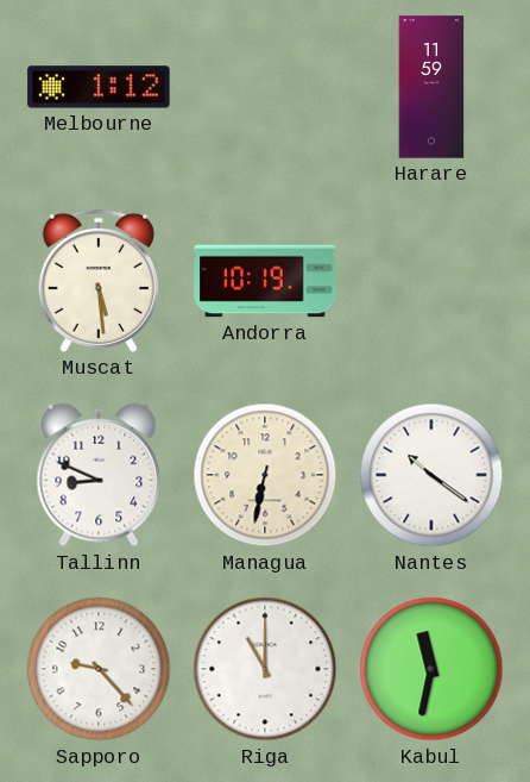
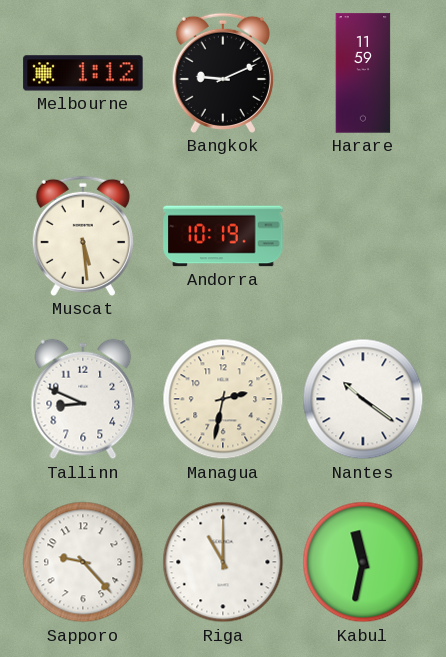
Bangkok: none -> 9:11
Managua: 6:32 -> 2:32
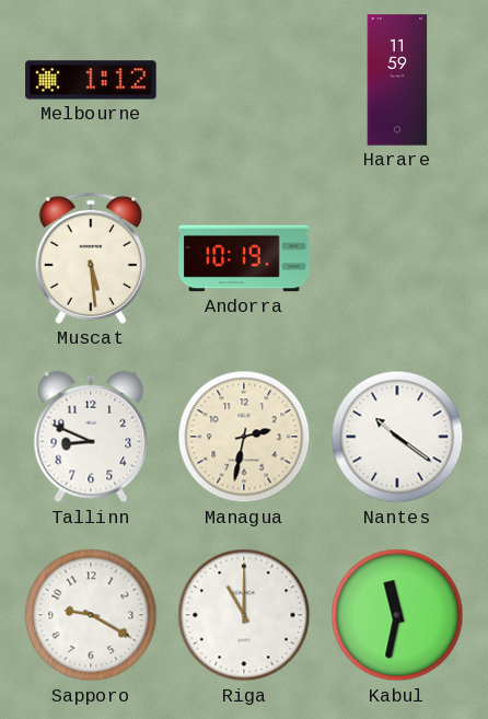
Bangkok: 9:11 -> none
Sapporo: 9:23 -> 9:20
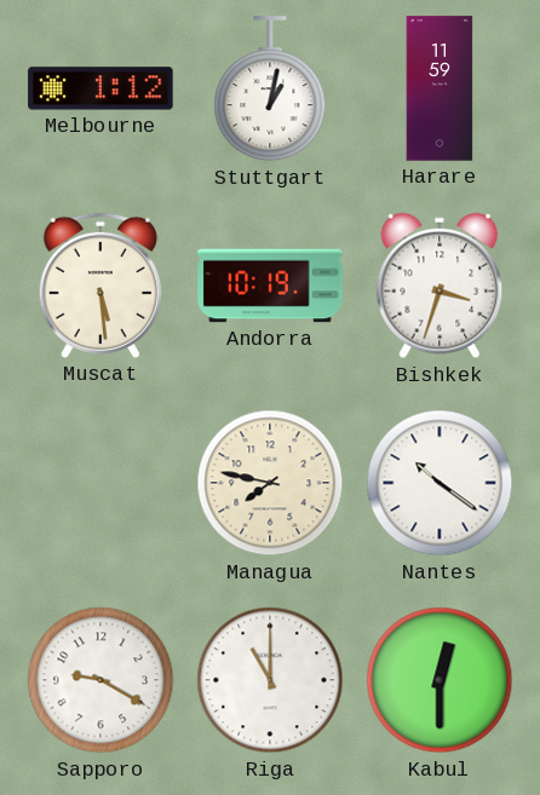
Stuttgart: none -> 1:02
Bishkek: none -> 3:33
Tallinn: 8:49 -> none
Managua: 2:32 -> 7:47
Kabul: 11:32 -> 12:30
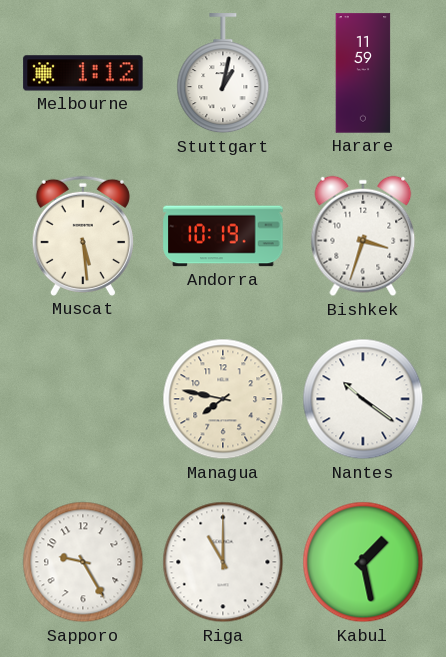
Sapporo: 9:20 -> 9:25
Kabul: 12:30 -> 1:28
